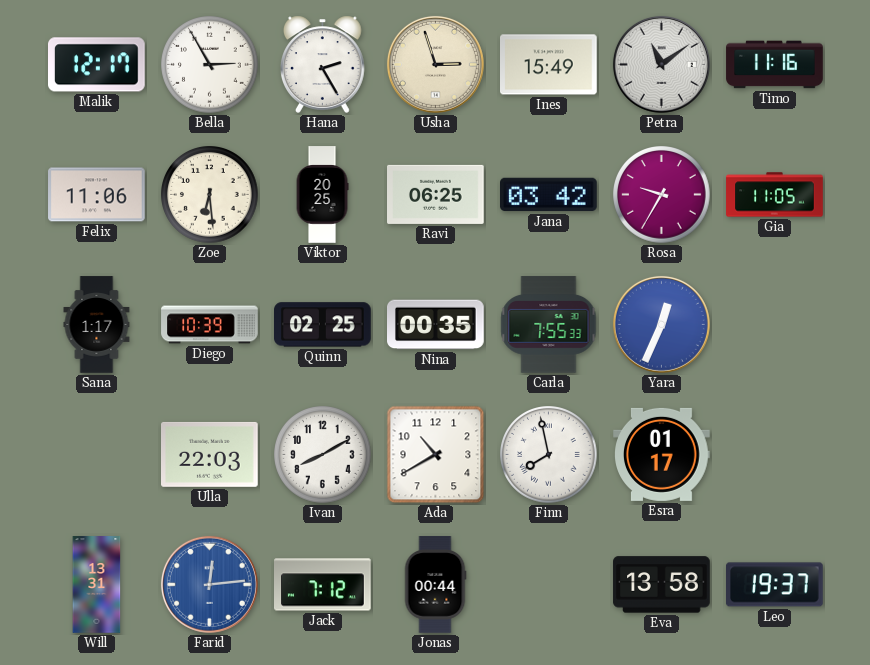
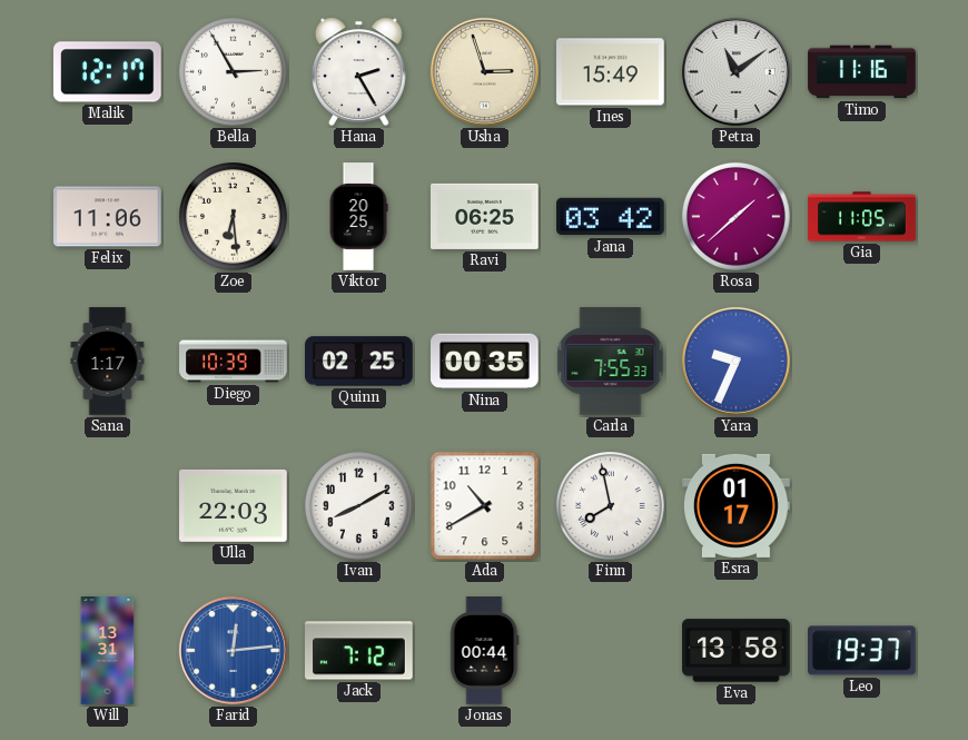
Rosa: 9:35 -> 1:38
Yara: 12:34 -> 9:34
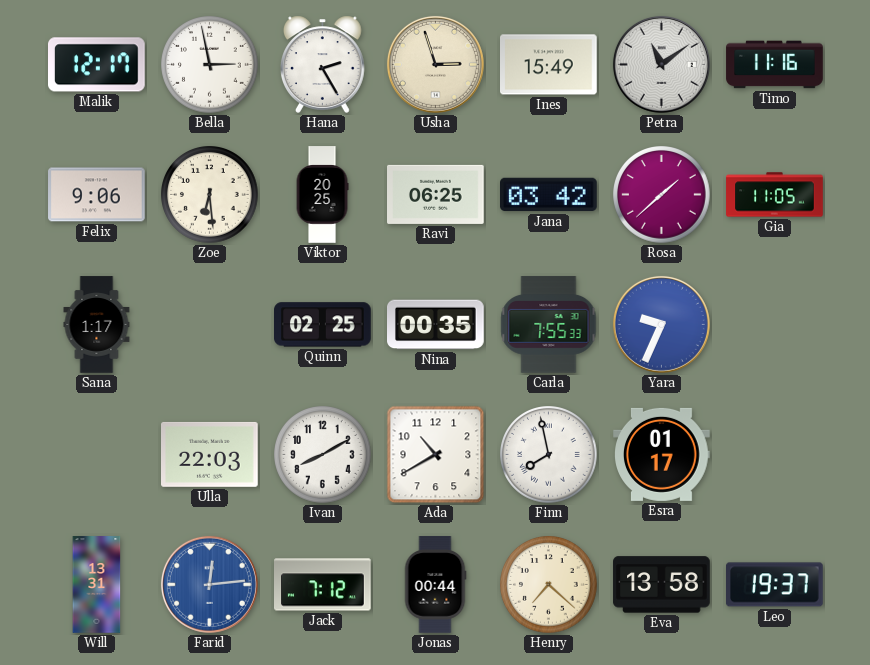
Bella: 2:55 -> 2:58
Felix: 11:06 -> 9:06
Diego: 10:39 -> none
Henry: none -> 7:22
